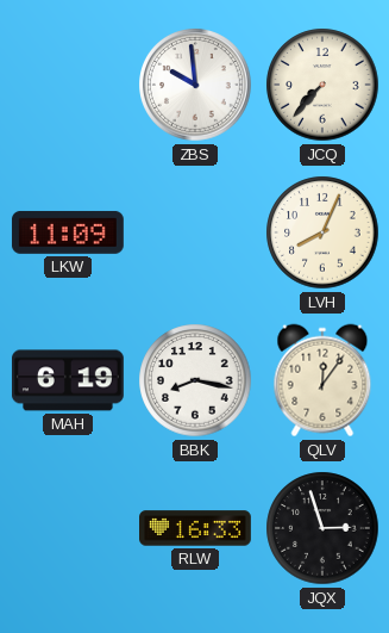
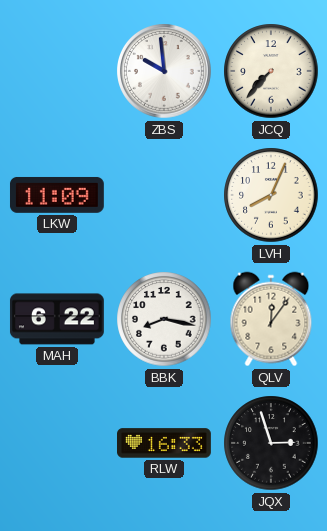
MAH: 6:19 -> 6:22
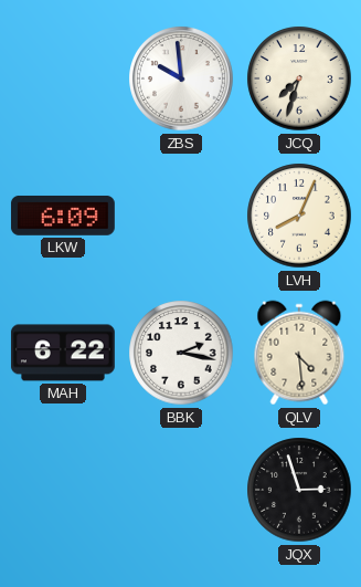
JCQ: 7:37 -> 7:33
LKW: 11:09 -> 6:09
BBK: 8:17 -> 2:17
QLV: 12:06 -> 4:29
RLW: 16:33 -> none
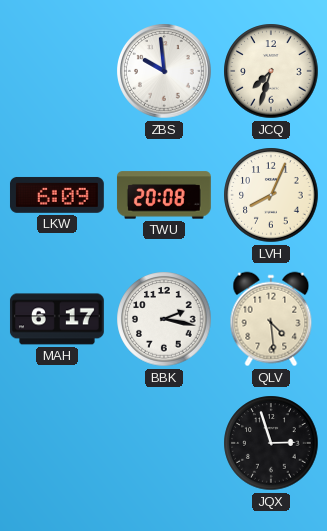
TWU: none -> 20:08
MAH: 6:22 -> 6:17
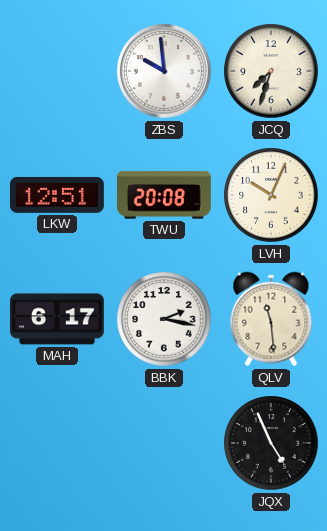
LKW: 6:09 -> 12:51
LVH: 8:04 -> 10:04
QLV: 4:29 -> 11:29
JQX: 2:57 -> 4:56
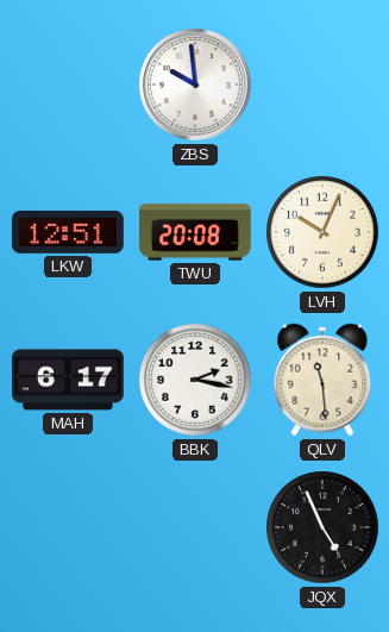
JCQ: 7:33 -> none
